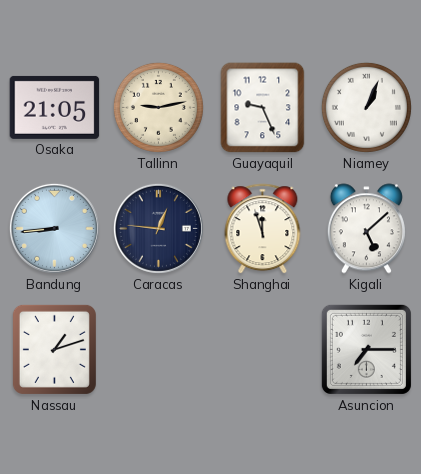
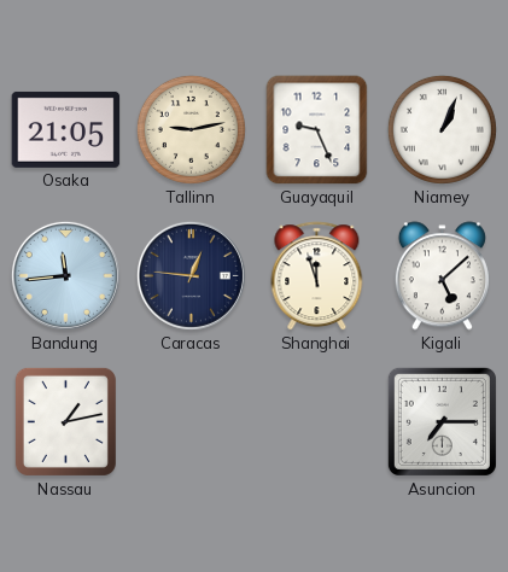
Bandung: 8:44 -> 11:44
Nassau: 1:12 -> 1:13
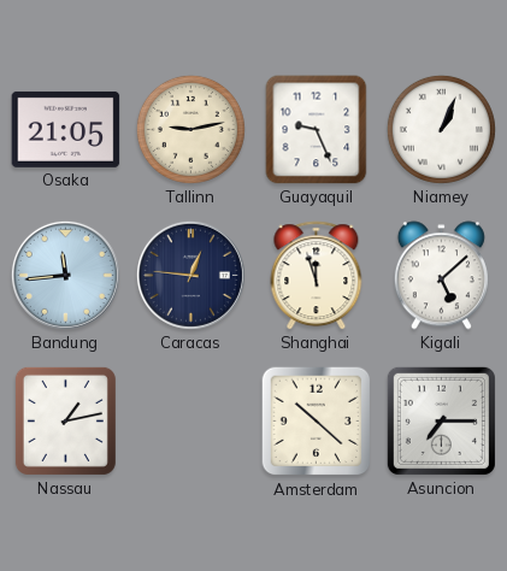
Amsterdam: none -> 10:22
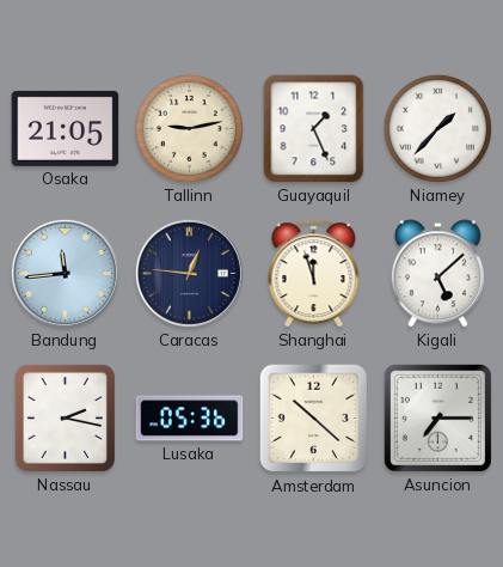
Guayaquil: 9:26 -> 1:26
Niamey: 1:04 -> 1:37
Nassau: 1:13 -> 2:17
Lusaka: none -> 05:36
